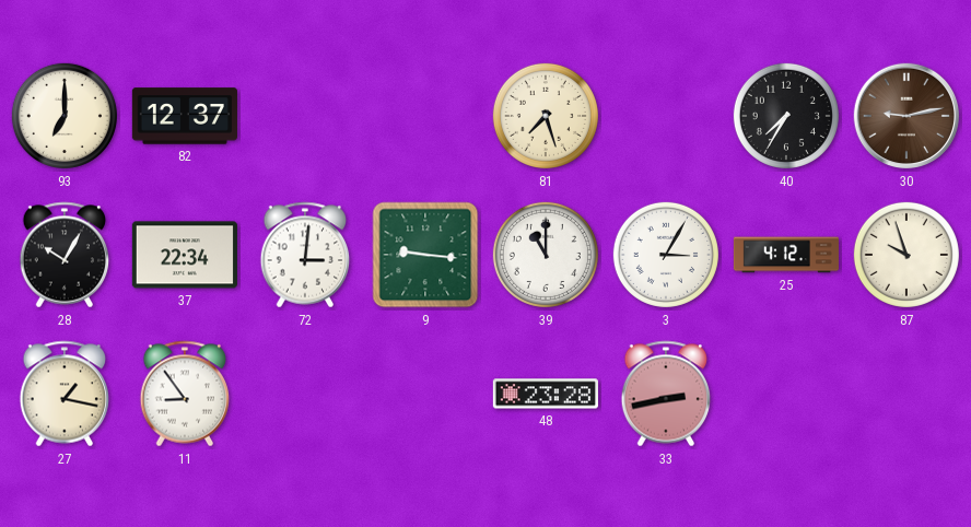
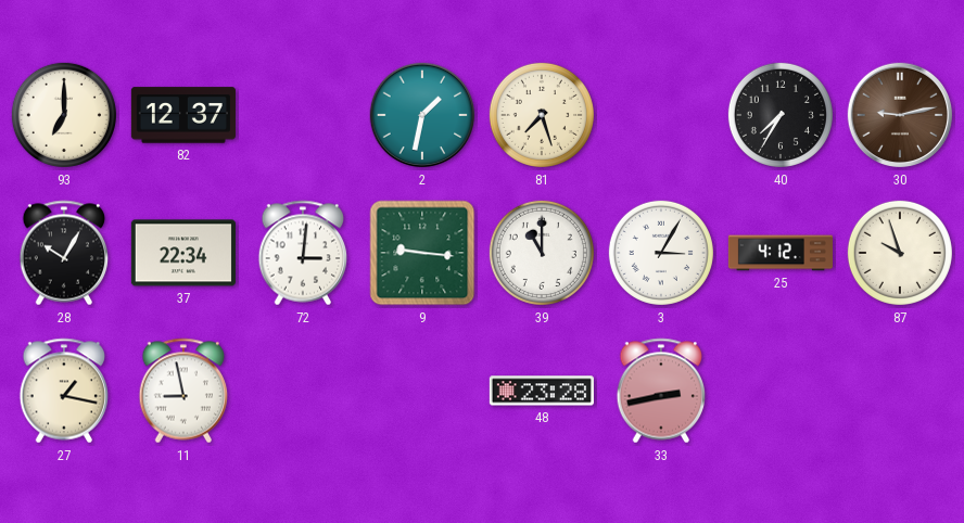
2: none -> 1:32
11: 8:54 -> 8:58
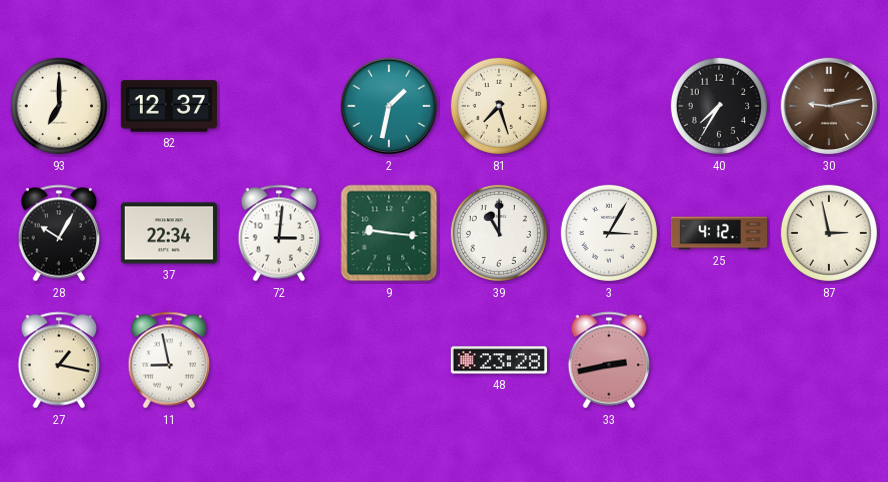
87: 9:57 -> 2:58
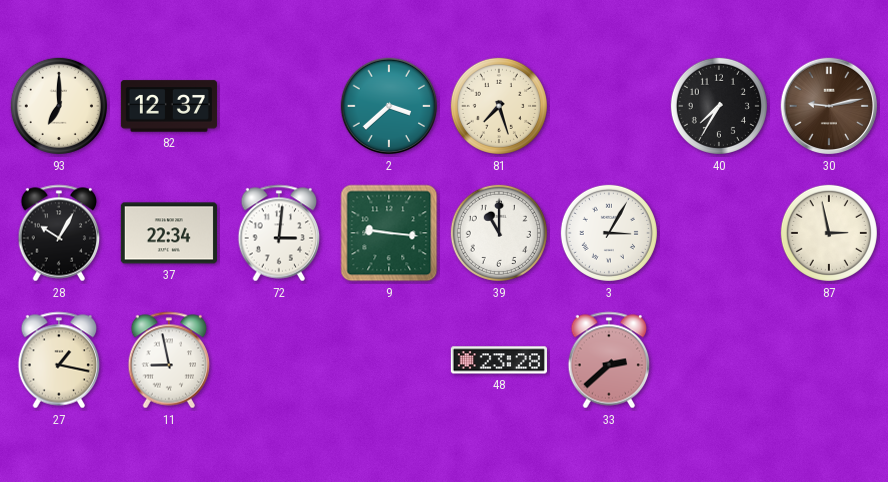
2: 1:32 -> 3:38
25: 4:12 -> none
33: 2:43 -> 2:38
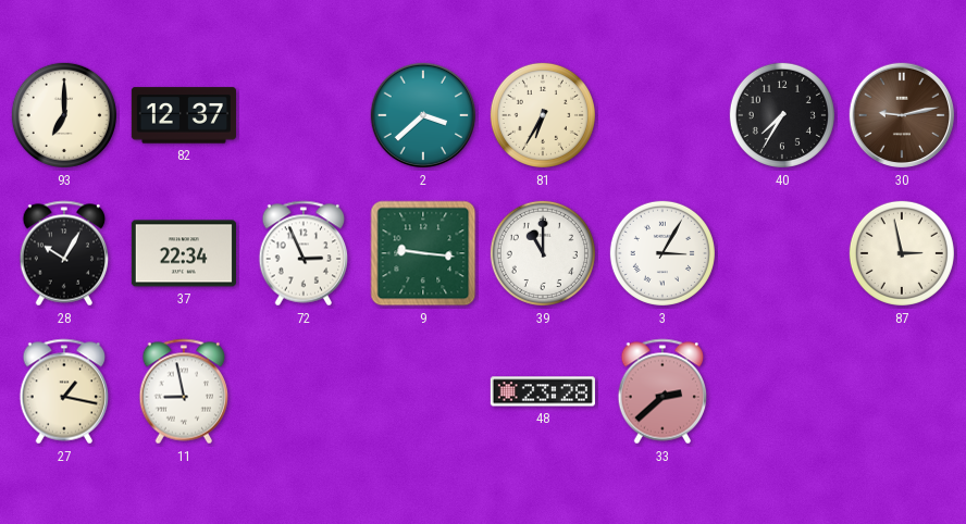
81: 7:27 -> 6:35
72: 3:01 -> 2:56
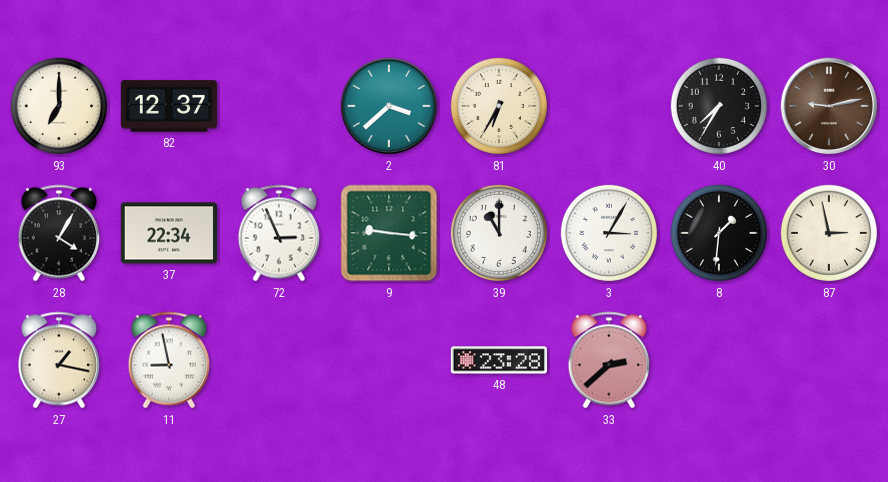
28: 10:05 -> 4:05
8: none -> 1:31
